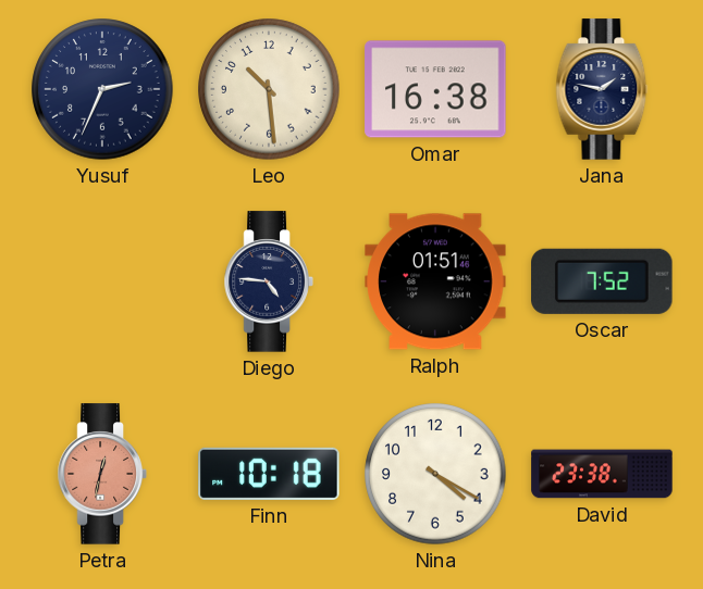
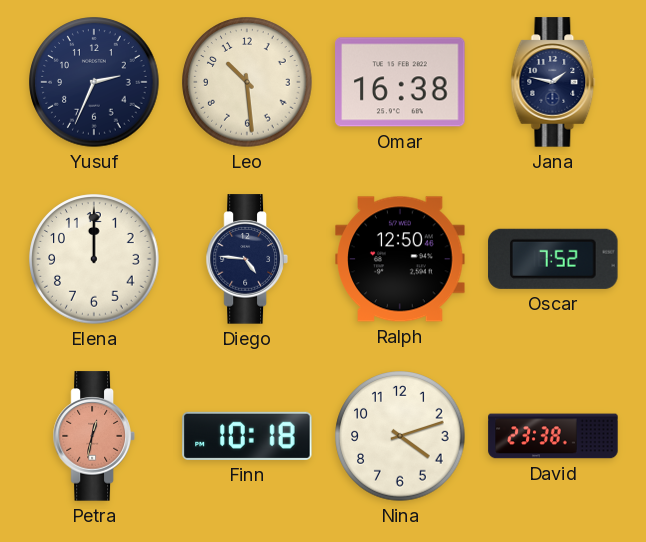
Elena: none -> 12:00
Ralph: 01:51 -> 12:50
Nina: 4:20 -> 4:12
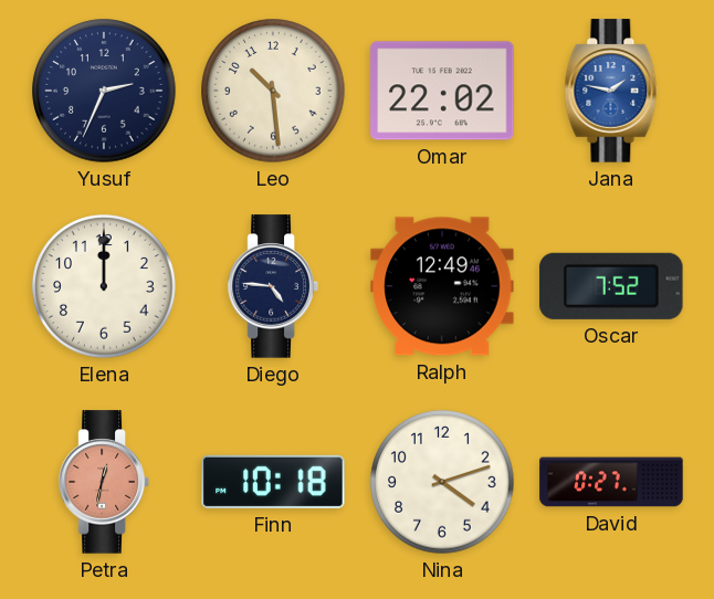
Omar: 16:38 -> 22:02
Jana dial: navy -> blue
Ralph: 12:50 -> 12:49
David: 23:38 -> 0:27
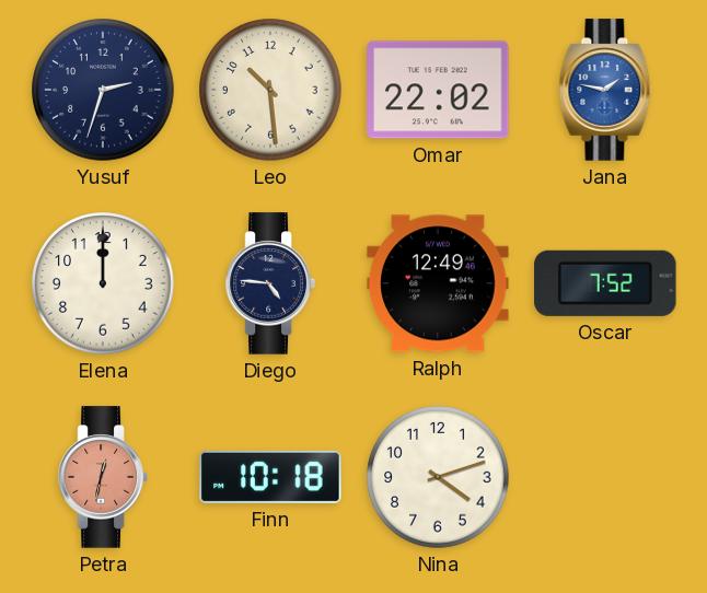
Yusuf: 2:34 -> 2:33
David: 0:27 -> none
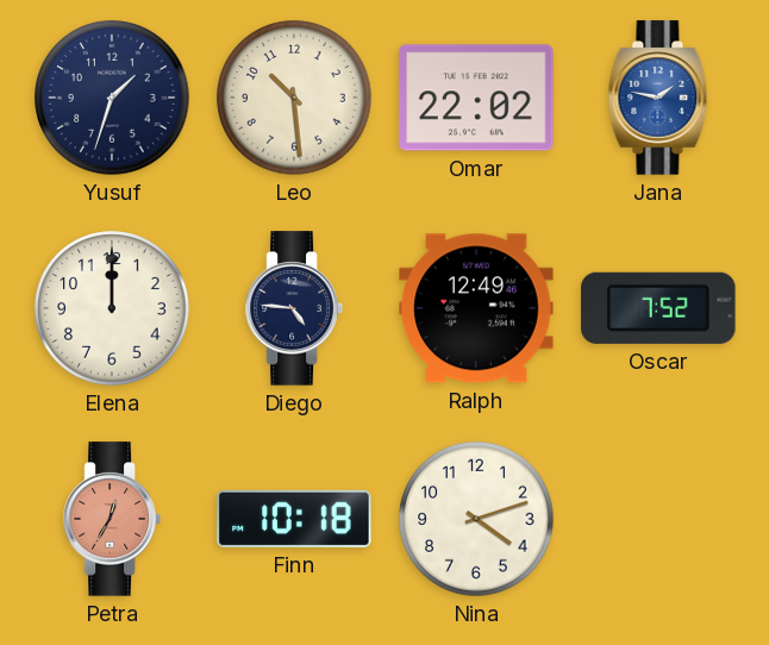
Yusuf: 2:33 -> 1:33
Petra: 12:32 -> 12:35
